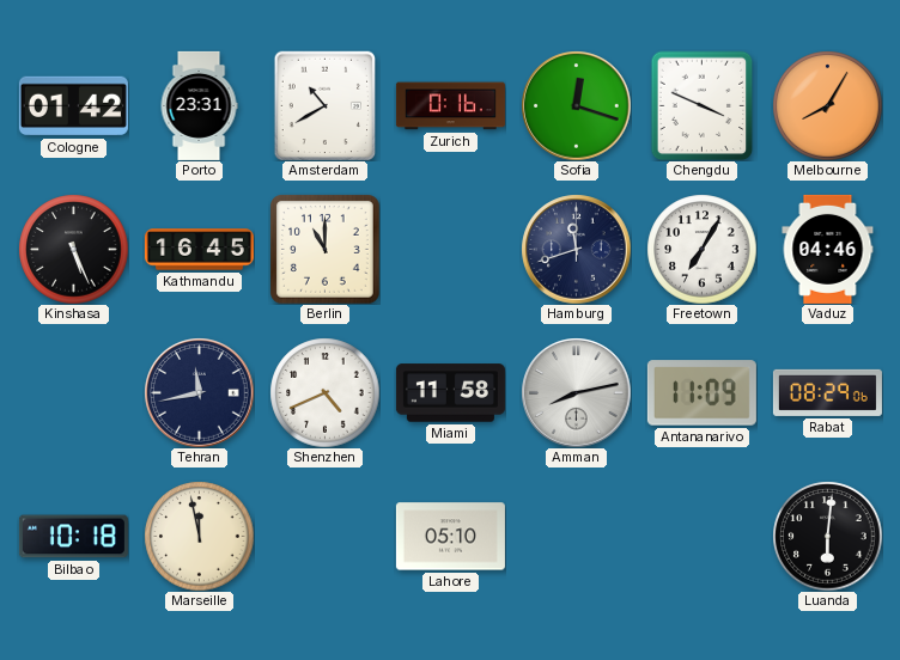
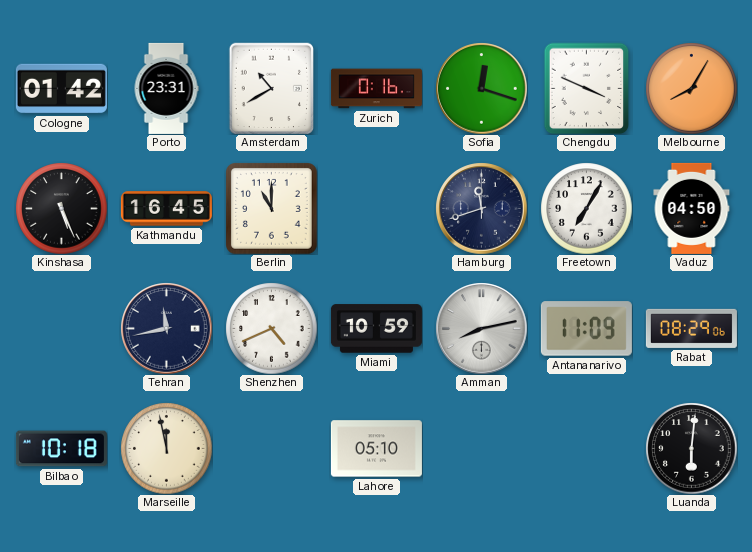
Vaduz: 04:46 -> 04:50
Miami: 11:58 -> 10:59
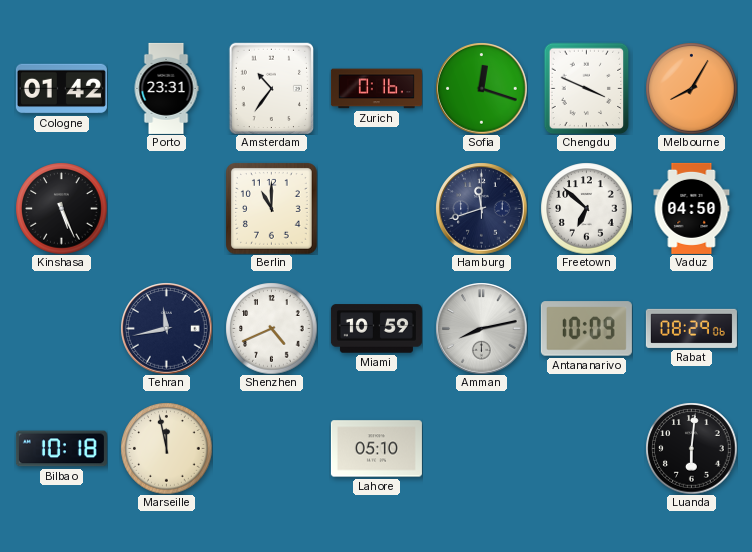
Amsterdam: 10:40 -> 10:36
Kathmandu: 16:45 -> none
Freetown: 7:05 -> 6:52
Antananarivo: 11:09 -> 10:09
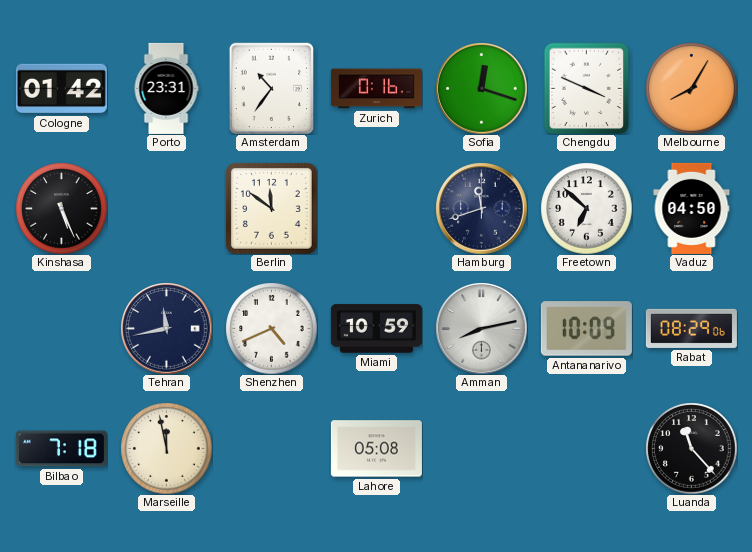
Berlin: 11:00 -> 11:51
Bilbao: 10:18 -> 7:18
Lahore: 05:10 -> 05:08
Luanda: 6:01 -> 11:23
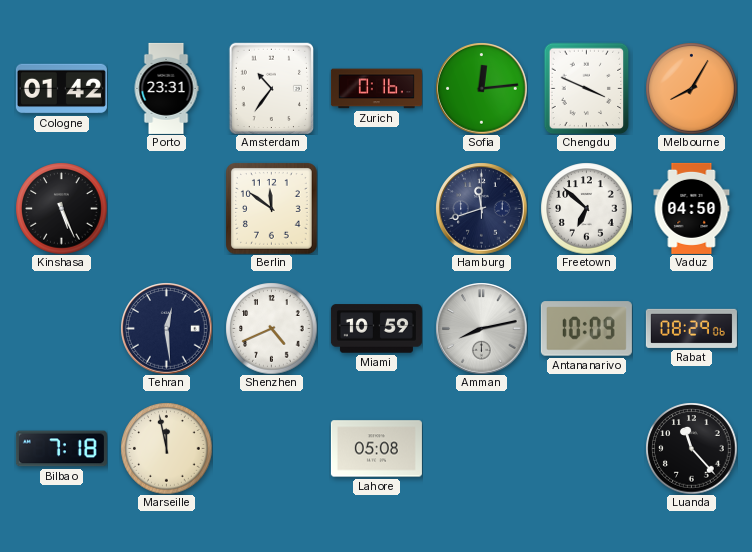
Sofia: 12:18 -> 12:14
Tehran: 11:43 -> 12:29
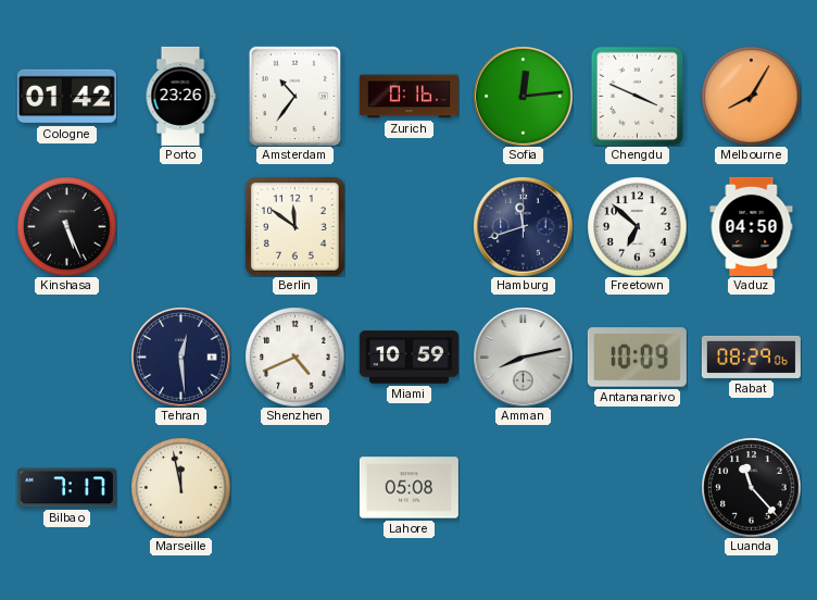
Porto: 23:31 -> 23:26
Bilbao: 7:18 -> 7:17
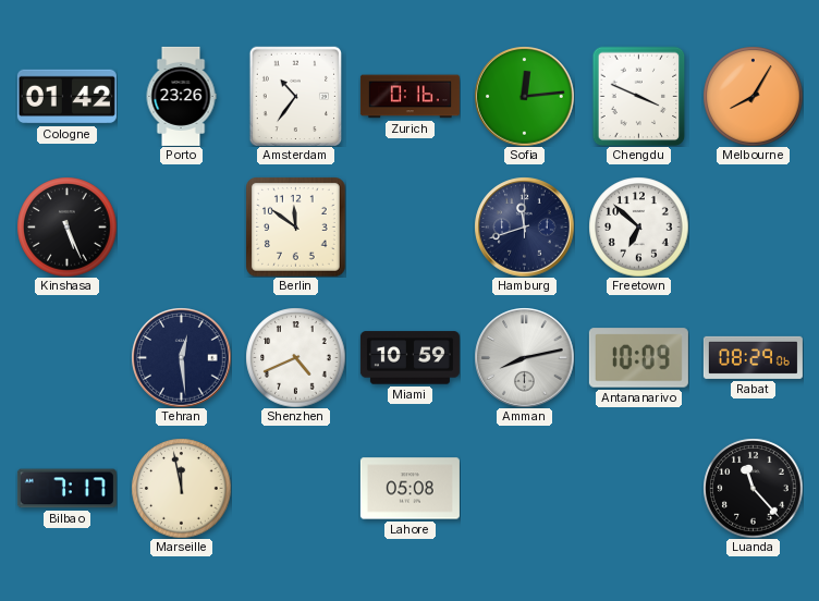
Vaduz: 04:50 -> none
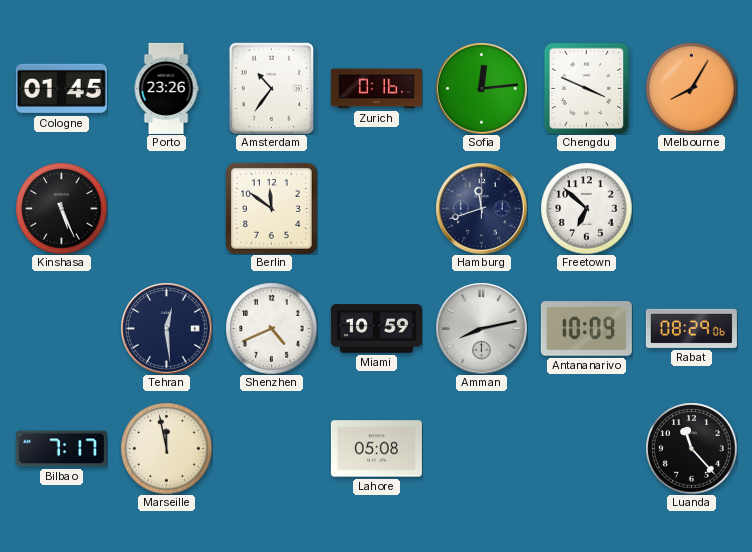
Cologne: 01:42 -> 01:45
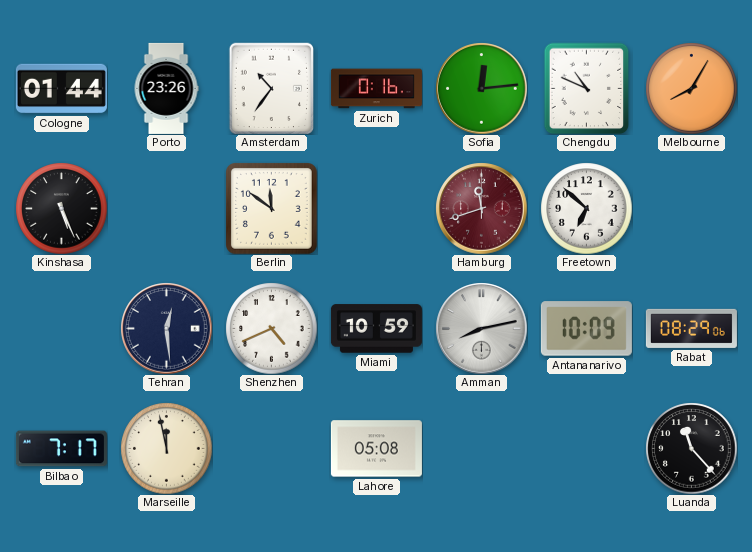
Cologne: 01:45 -> 01:44
Chengdu: 3:49 -> 10:49
Hamburg dial: navy -> burgundy
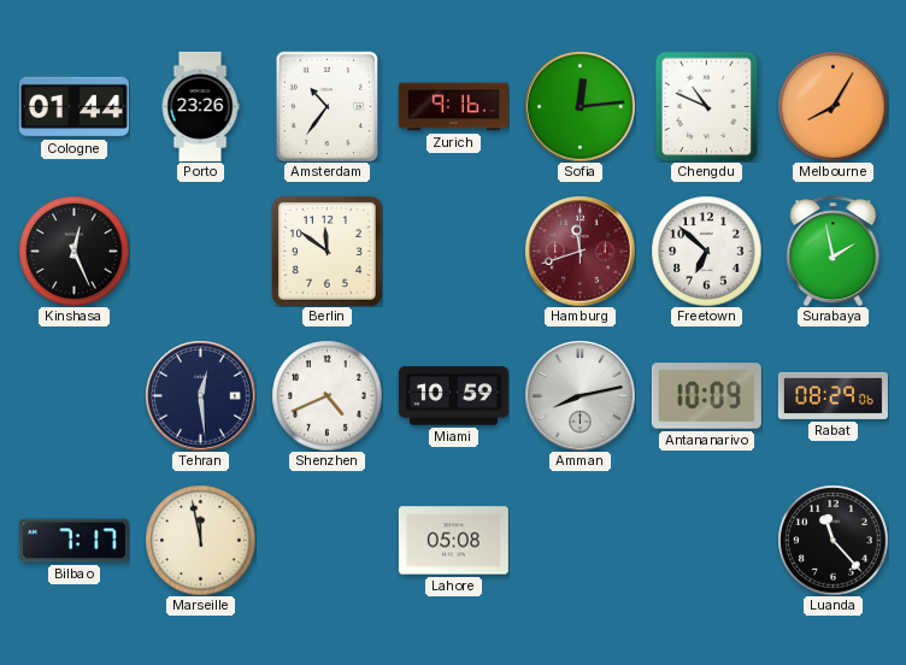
Zurich: 0:16 -> 9:16
Kinshasa: 5:26 -> 12:26
Surabaya: none -> 1:58
